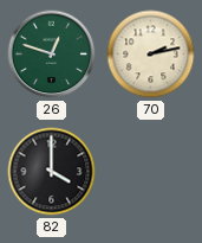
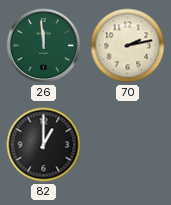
26: 12:48 -> 11:59
82: 4:00 -> 1:00
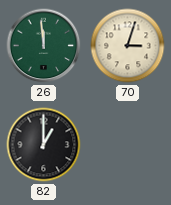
70: 2:13 -> 3:03
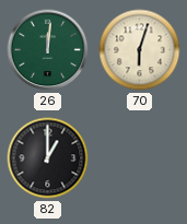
26: 11:59 -> 12:01
70: 3:03 -> 6:03
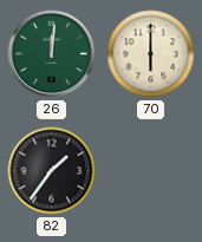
70: 6:03 -> 6:00
82: 1:00 -> 1:36
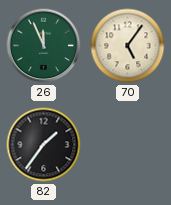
26: 12:01 -> 11:56
70: 6:00 -> 5:06
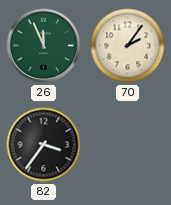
70: 5:06 -> 2:06
82: 1:36 -> 3:36
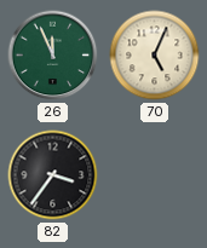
70: 2:06 -> 5:04
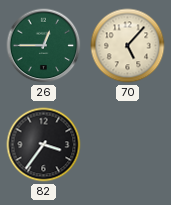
26: 11:56 -> 12:45
70: 5:04 -> 5:07
